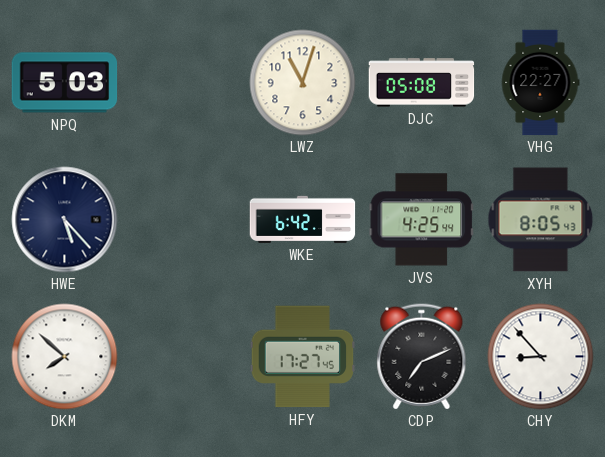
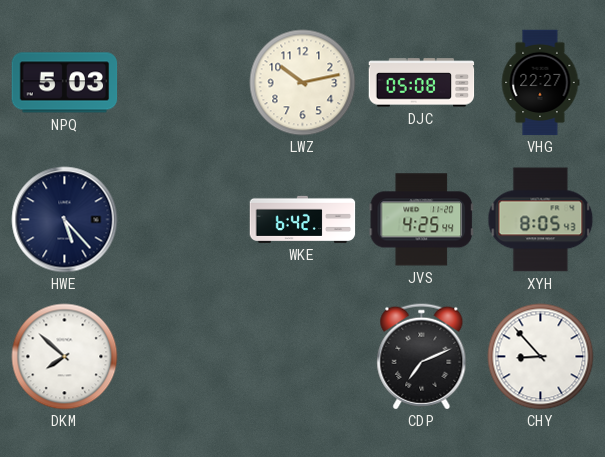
LWZ: 11:03 -> 10:13
HFY: 17:27 -> none
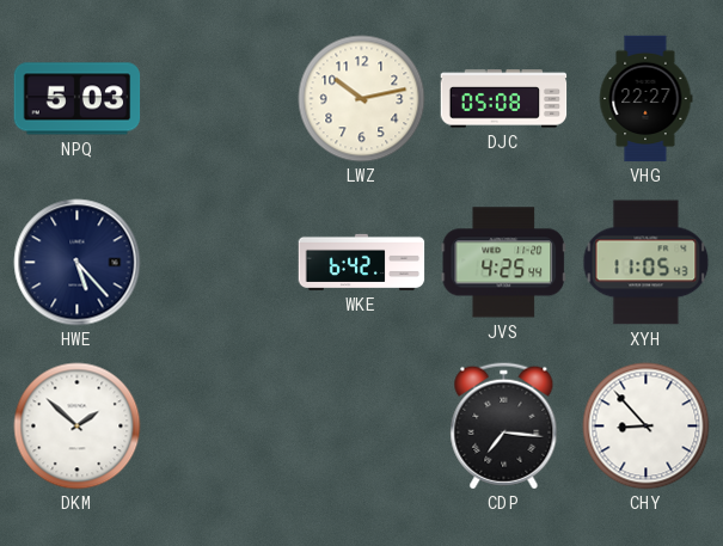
XYH: 8:05 -> 11:05
DKM: 7:52 -> 1:52
CDP: 7:11 -> 7:16
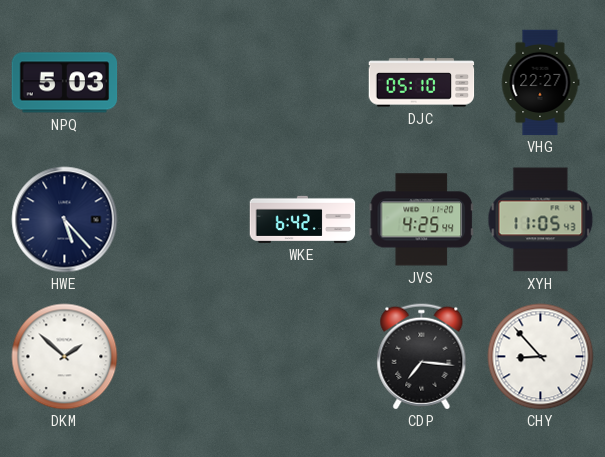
LWZ: 10:13 -> none
DJC: 05:08 -> 05:10
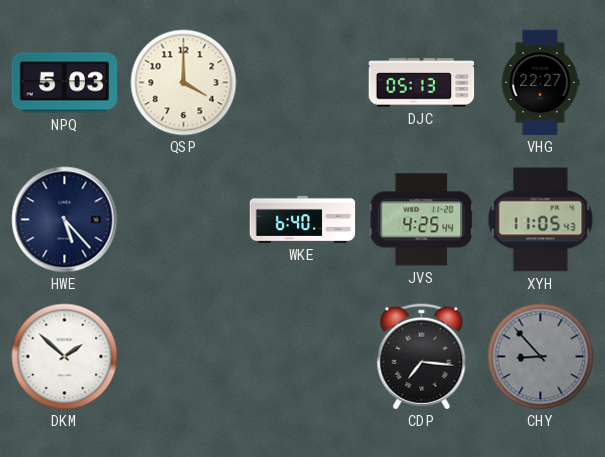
QSP: none -> 4:00
DJC: 05:10 -> 05:13
WKE: 6:42 -> 6:40
CHY dial: white -> grey
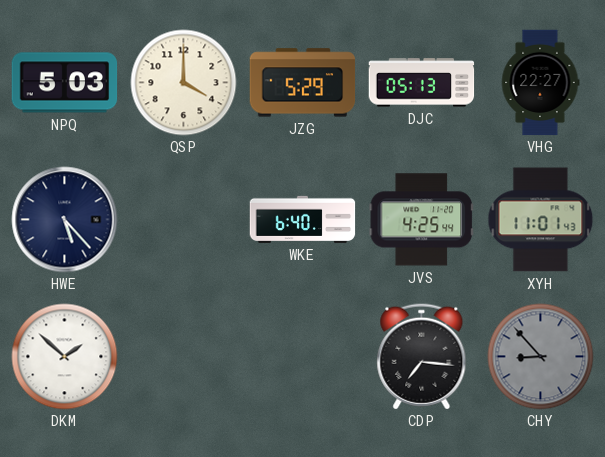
JZG: none -> 5:29
XYH: 11:05 -> 11:01
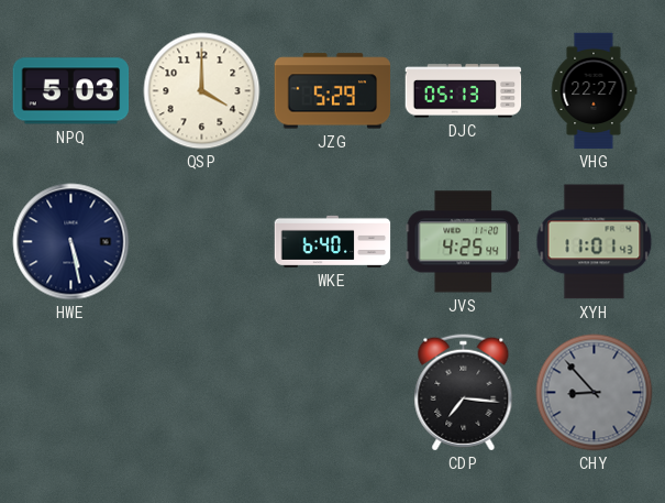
HWE: 5:23 -> 5:28
DKM: 1:52 -> none
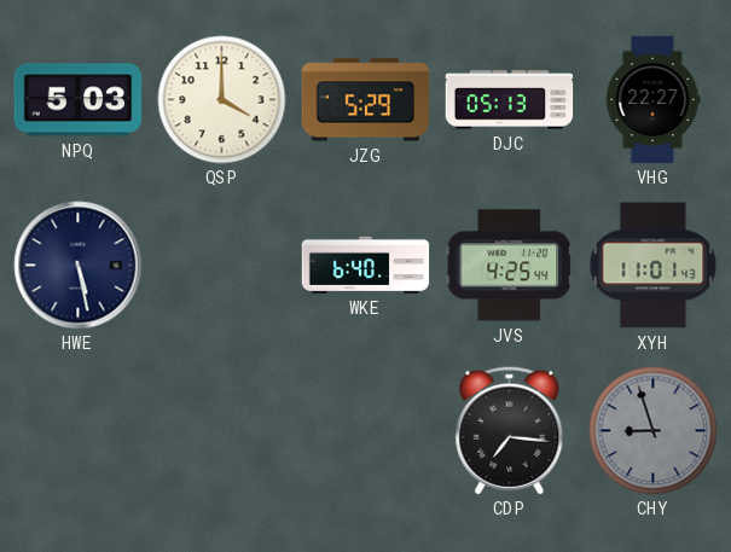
CHY: 8:53 -> 8:57
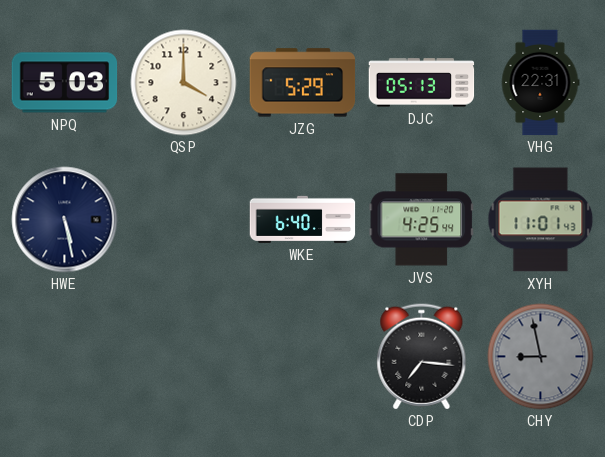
VHG: 22:27 -> 22:31
CHY: 8:57 -> 8:58
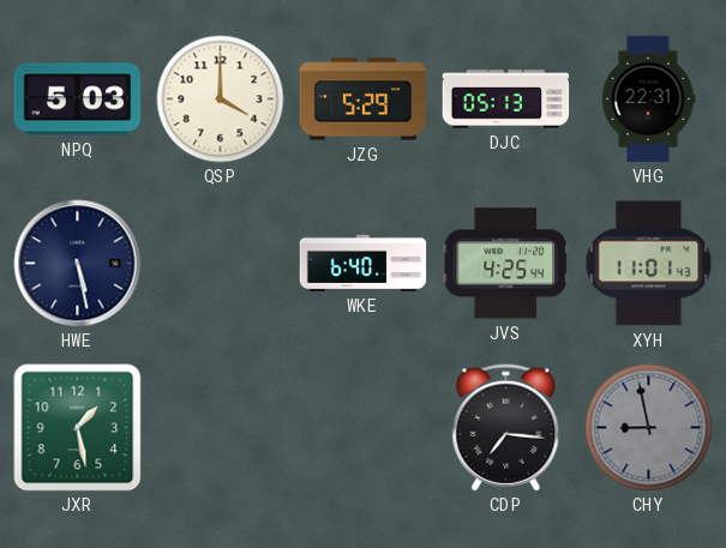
JXR: none -> 1:28
